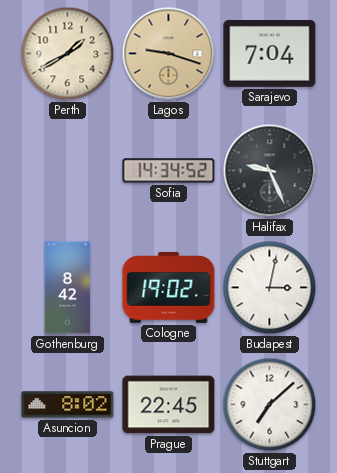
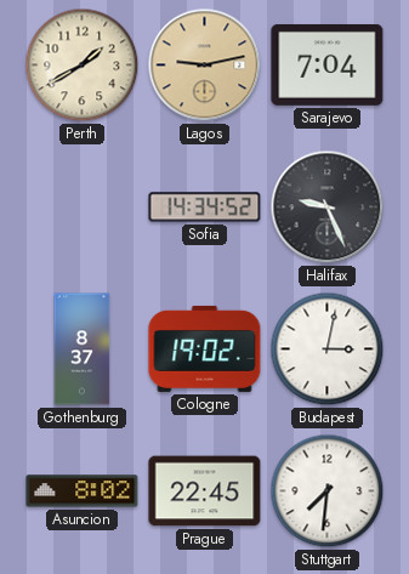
Lagos: 9:18 -> 9:13
Gothenburg: 8:42 -> 8:37
Stuttgart: 7:08 -> 7:31
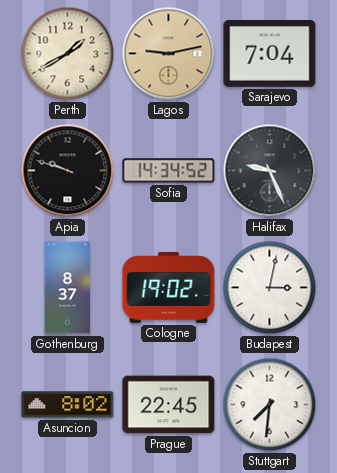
Apia: none -> 9:48
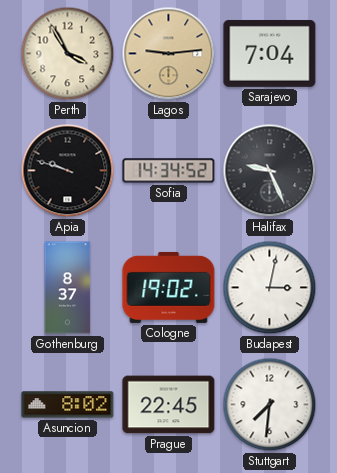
Perth: 1:40 -> 3:55
Lagos: 9:13 -> 9:14
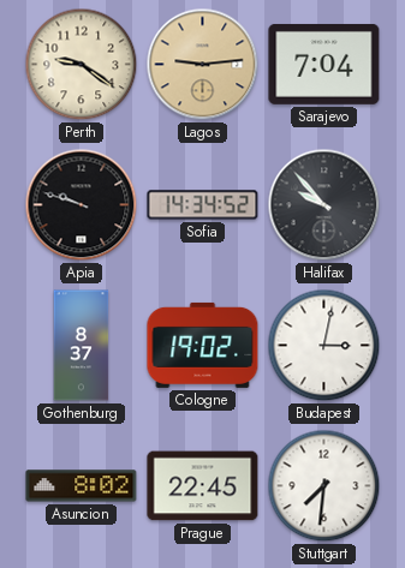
Perth: 3:55 -> 9:21
Halifax: 9:26 -> 9:53
